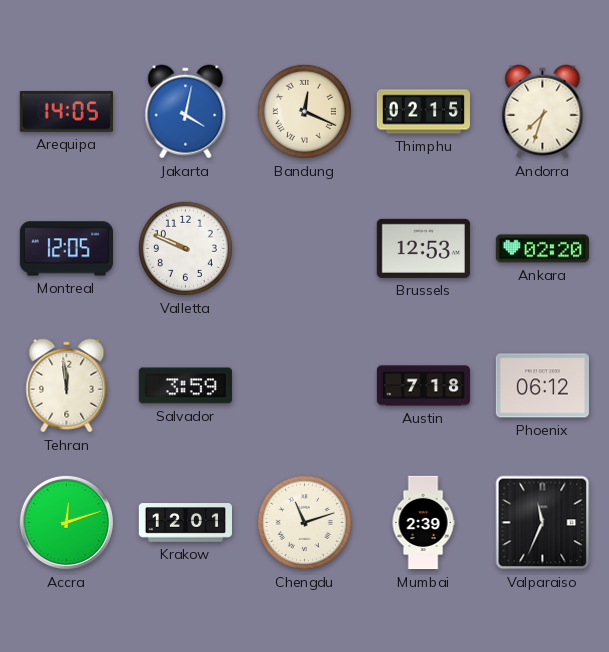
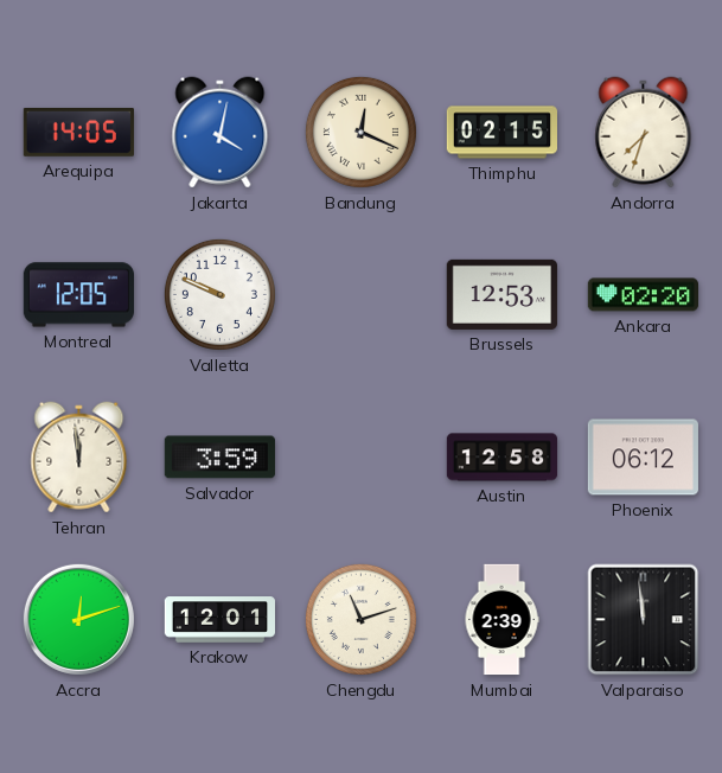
Austin: 7:18 -> 12:58
Valparaiso: 11:34 -> 11:59
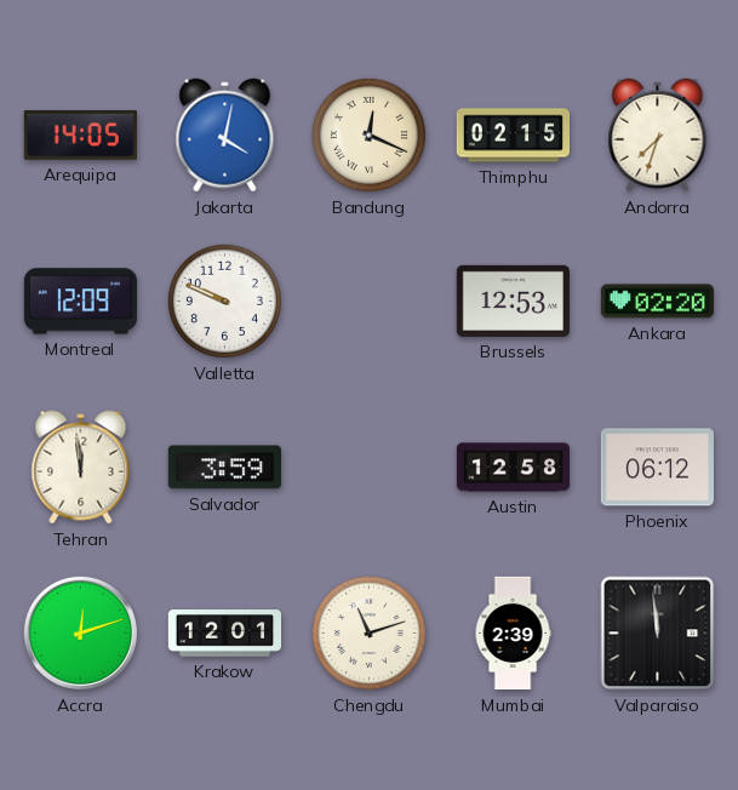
Montreal: 12:05 -> 12:09
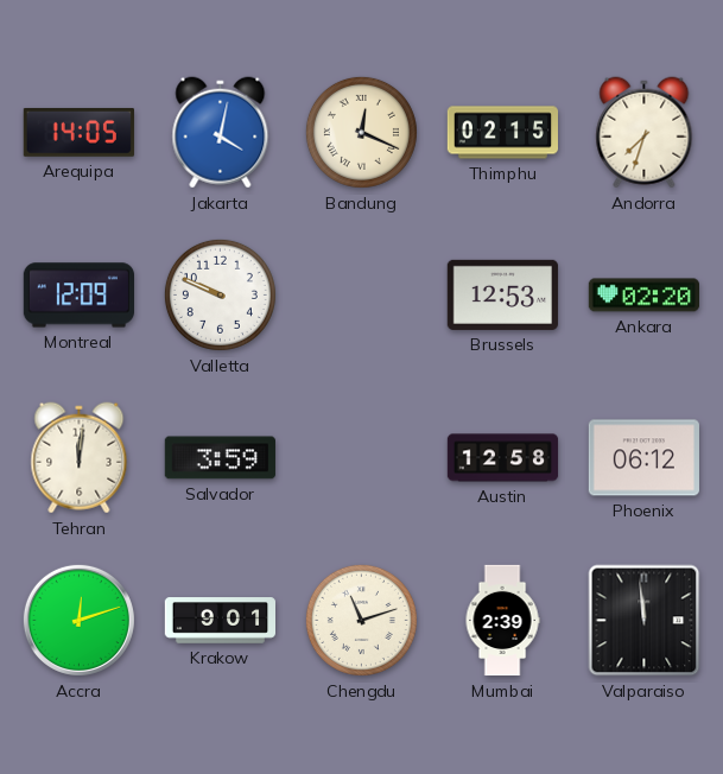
Tehran: 11:59 -> 12:01
Krakow: 12:01 -> 9:01
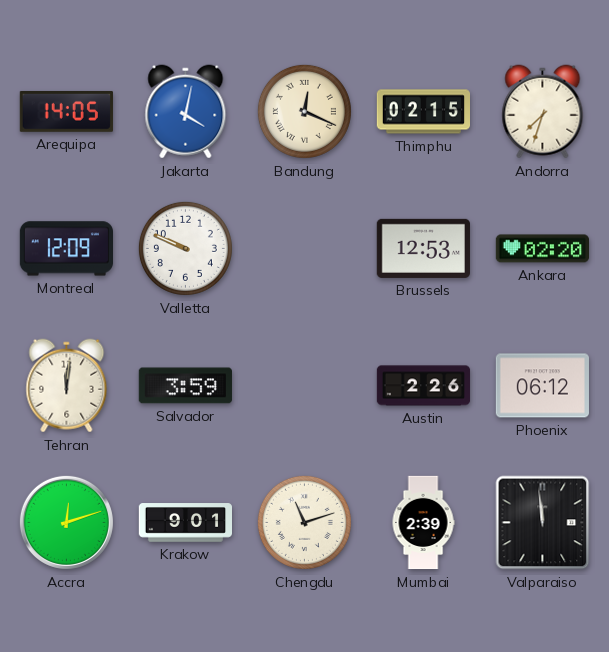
Austin: 12:58 -> 2:26
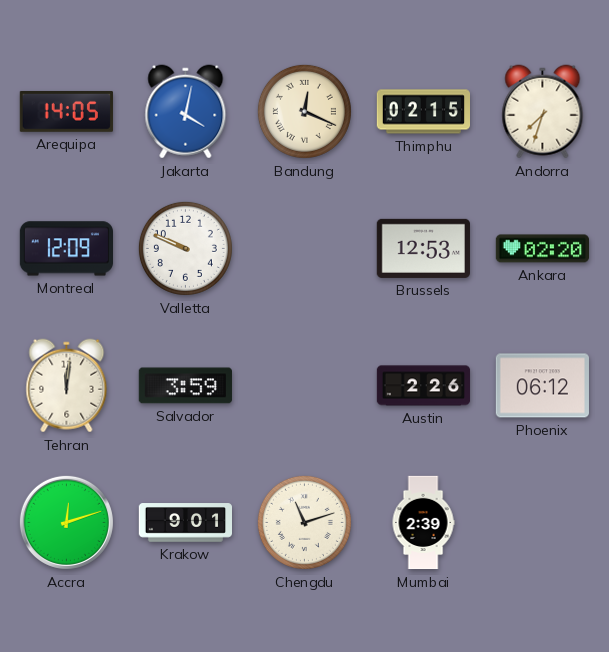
Valparaiso: 11:59 -> none
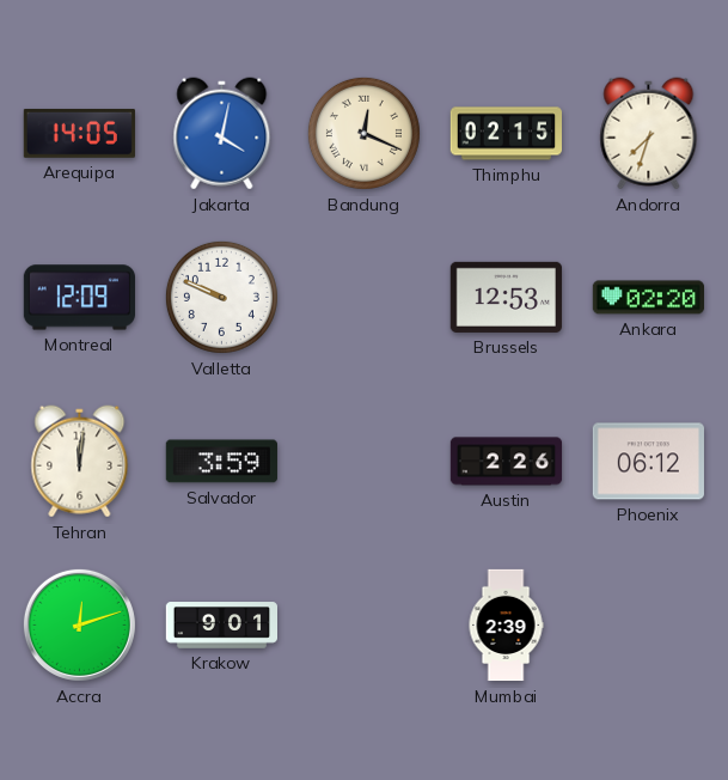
Chengdu: 11:12 -> none
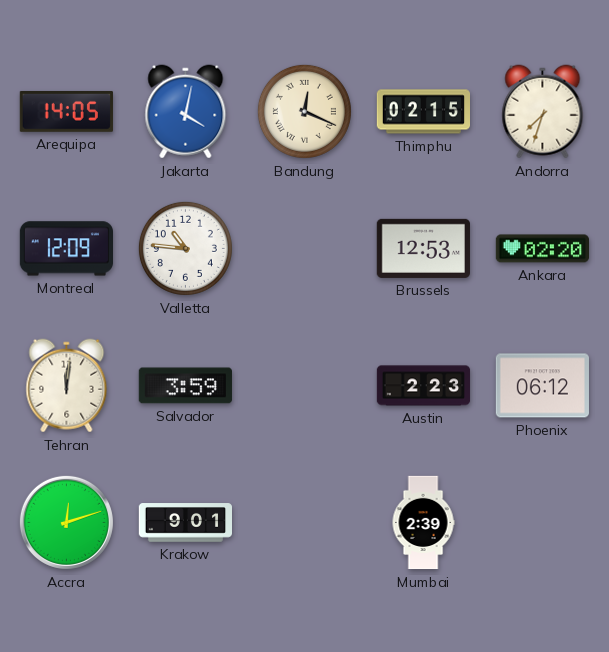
Valletta: 9:49 -> 10:46
Austin: 2:26 -> 2:23
